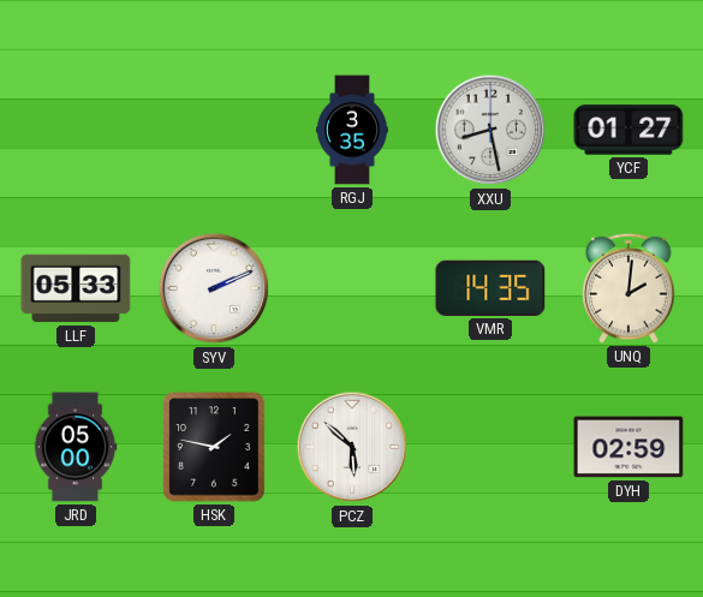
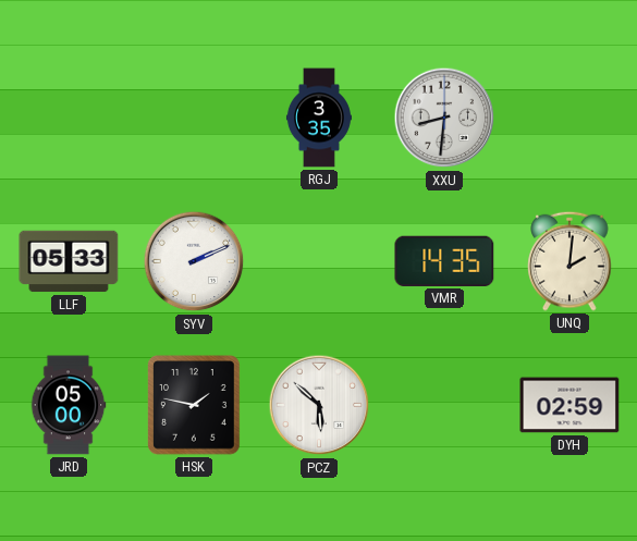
XXU: 8:28 -> 8:31
YCF: 01:27 -> none
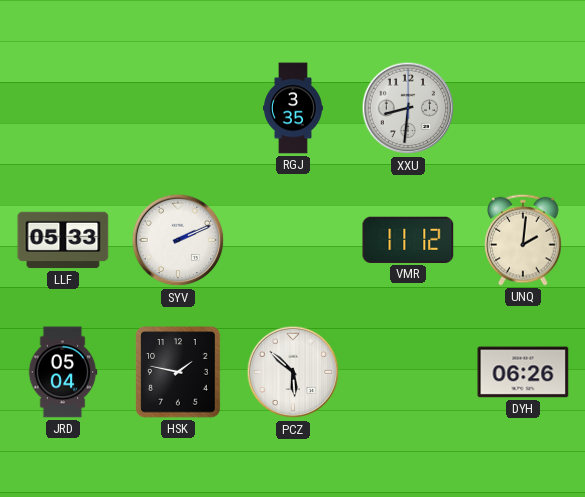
VMR: 14:35 -> 11:12
JRD: 05:00 -> 05:04
DYH: 02:59 -> 06:26
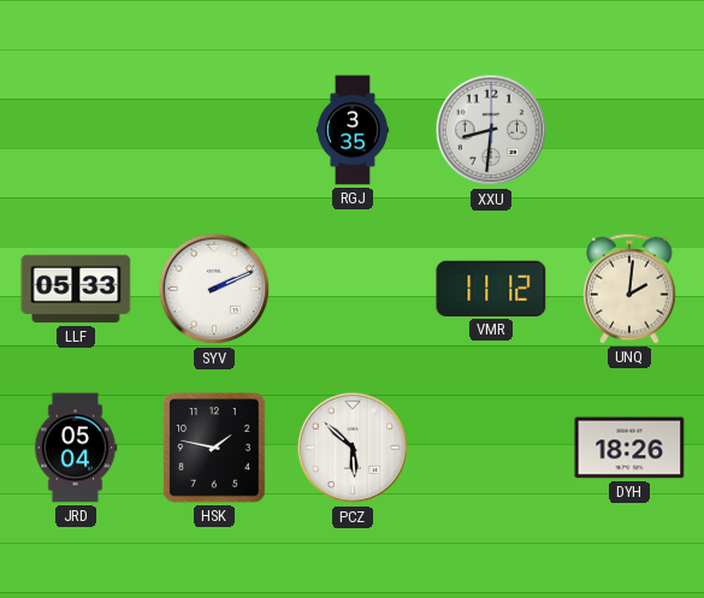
DYH: 06:26 -> 18:26
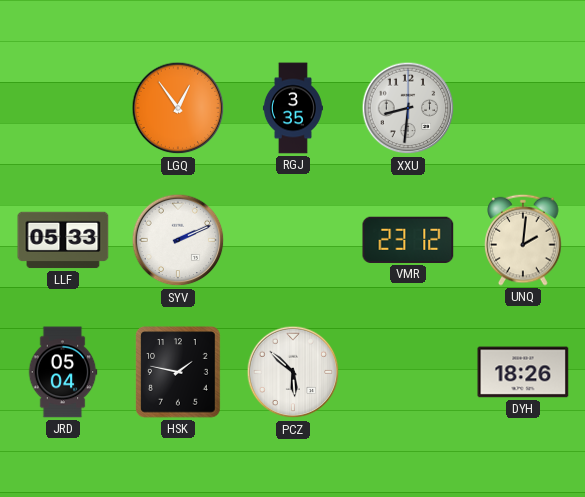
LGQ: none -> 12:54
VMR: 11:12 -> 23:12
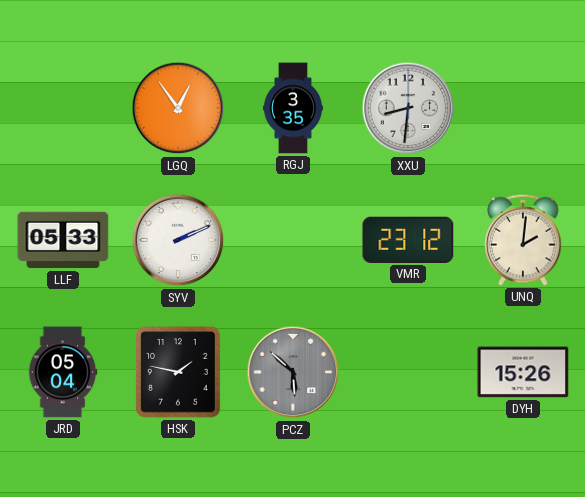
PCZ dial: white -> grey
DYH: 18:26 -> 15:26
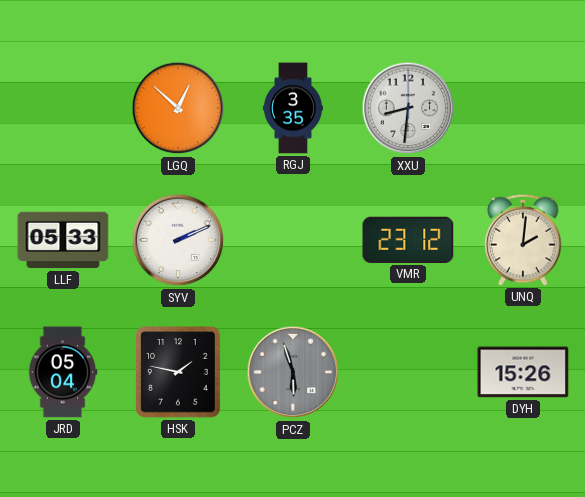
LGQ: 12:54 -> 12:52
PCZ: 5:52 -> 5:57
